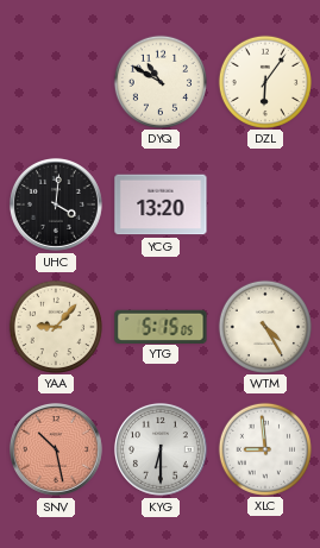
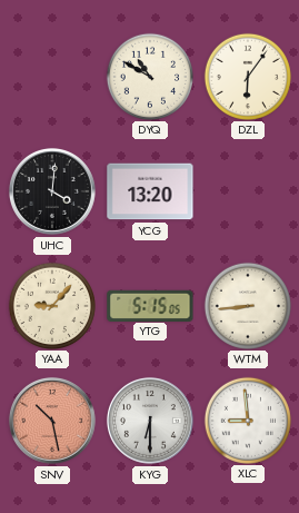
WTM: 4:25 -> 8:44
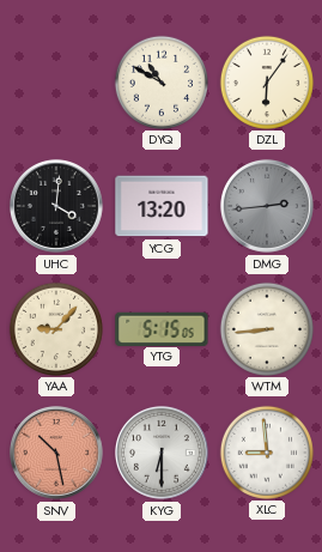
DMG: none -> 2:44
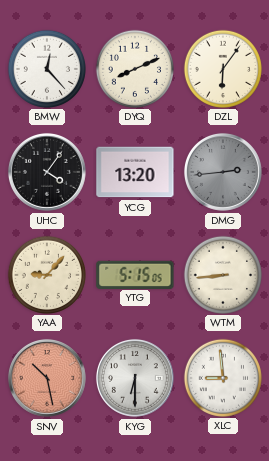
BMW: none -> 12:23
DYQ: 10:50 -> 8:11
UHC: 4:01 -> 4:06
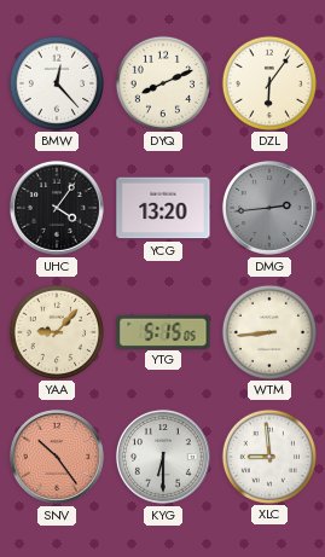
SNV: 10:28 -> 10:24
